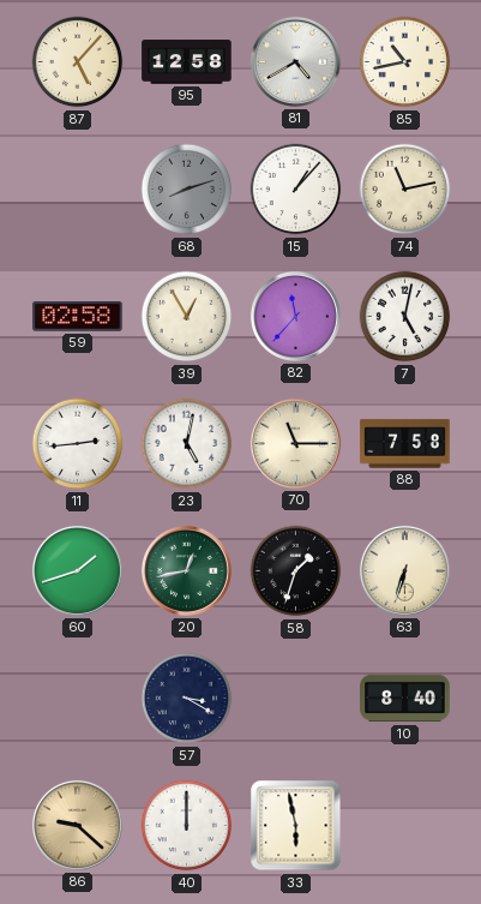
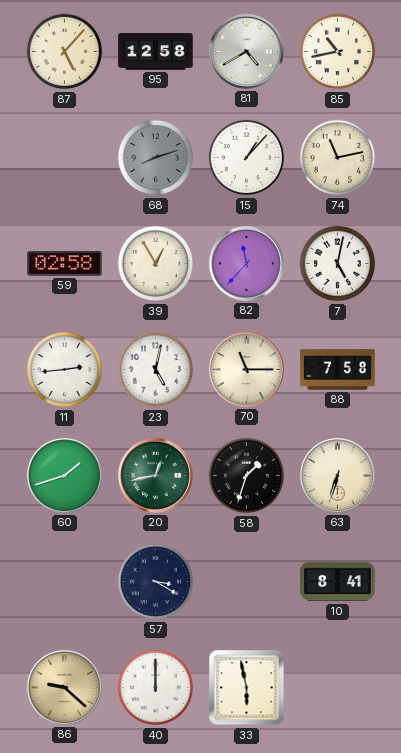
10: 8:40 -> 8:41
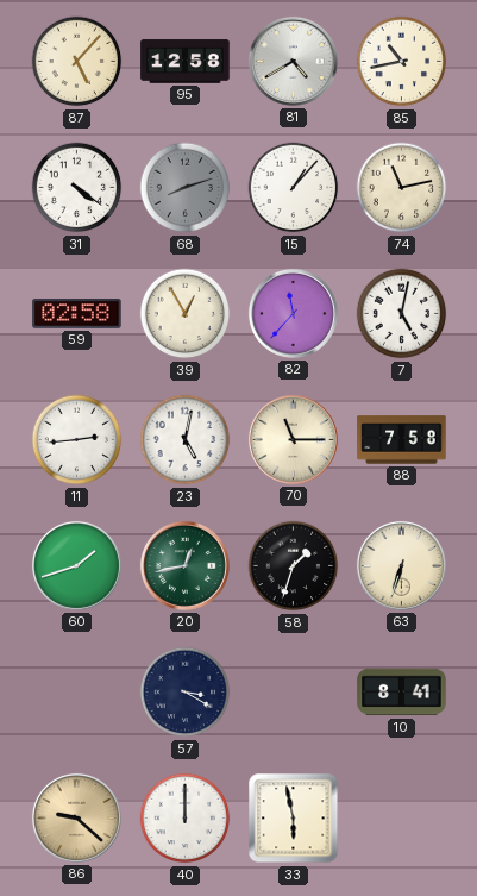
31: none -> 4:21
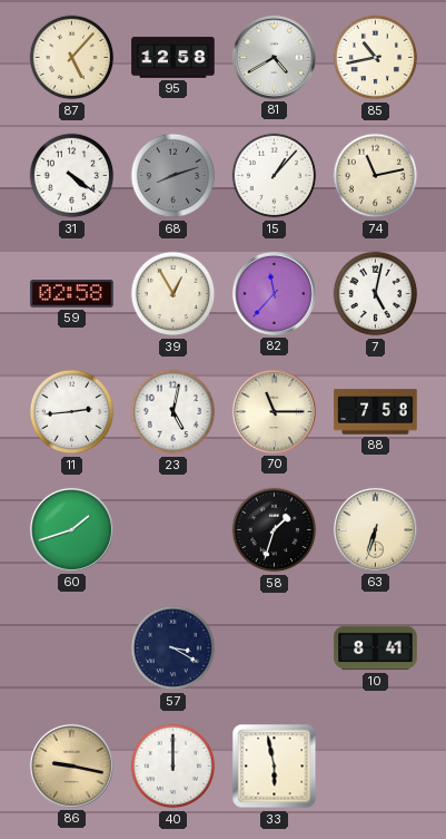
20: 12:43 -> none
86: 9:22 -> 9:17
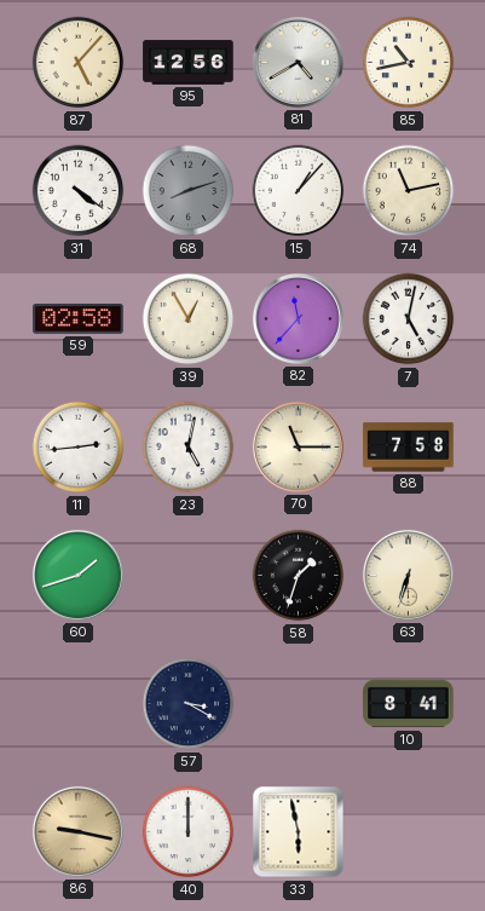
95: 12:58 -> 12:56
